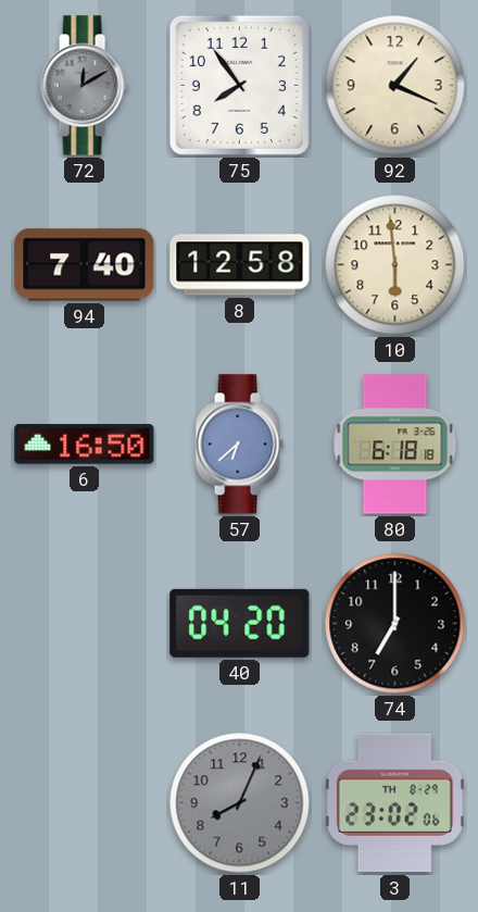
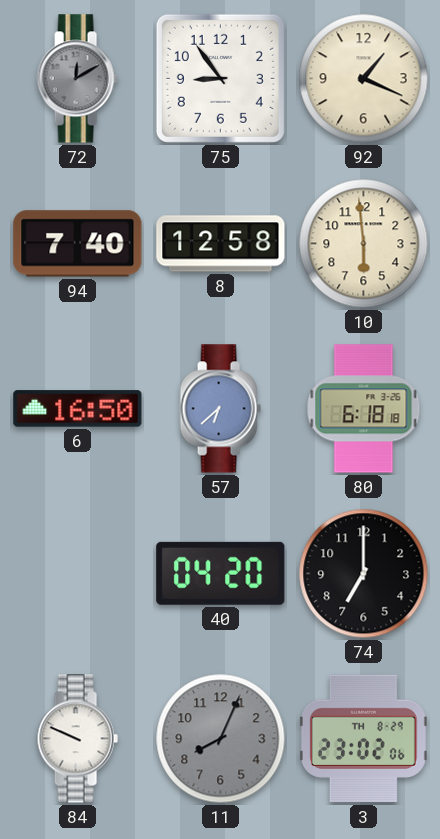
75: 7:54 -> 8:54
84: none -> 9:49
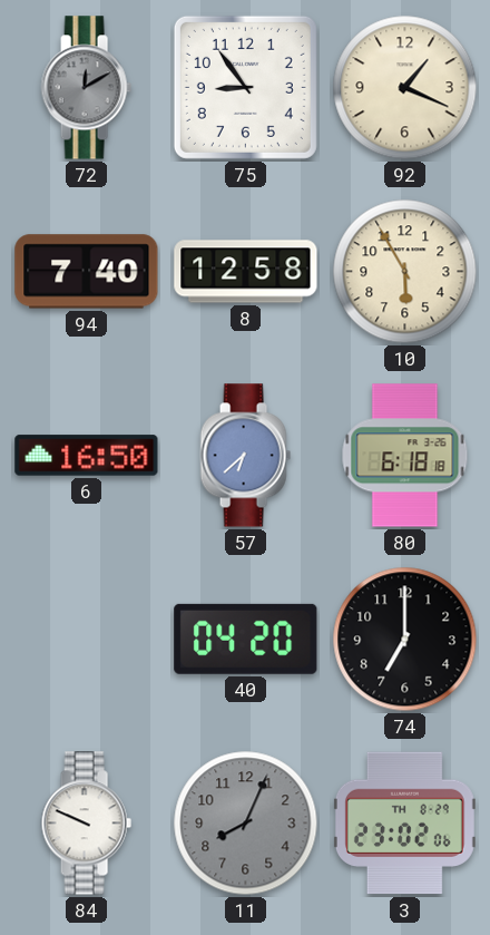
10: 5:59 -> 5:55
